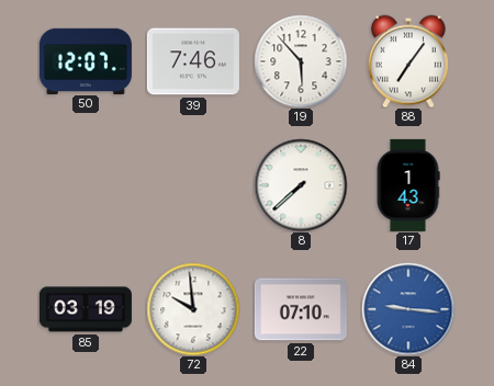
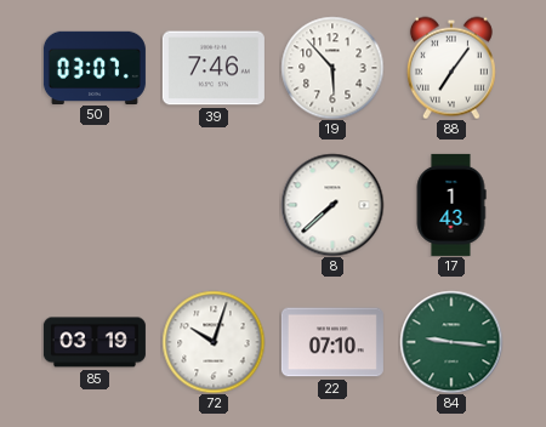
50: 12:07 -> 03:07
72: 9:59 -> 10:03
84 dial: blue -> green
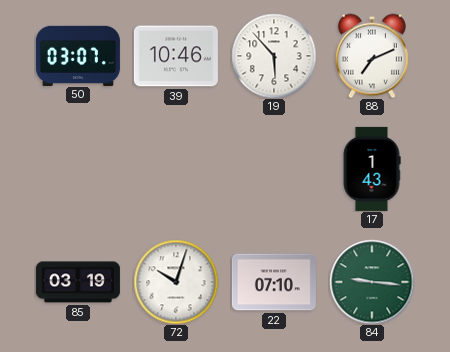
39: 7:46 -> 10:46
88: 7:06 -> 7:11
8: 7:38 -> none
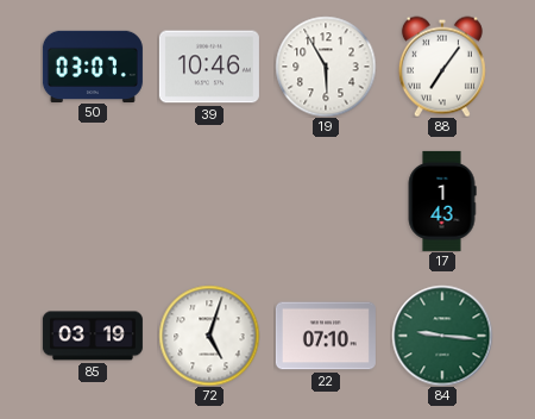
19: 5:53 -> 5:55
88: 7:11 -> 7:06
72: 10:03 -> 5:03
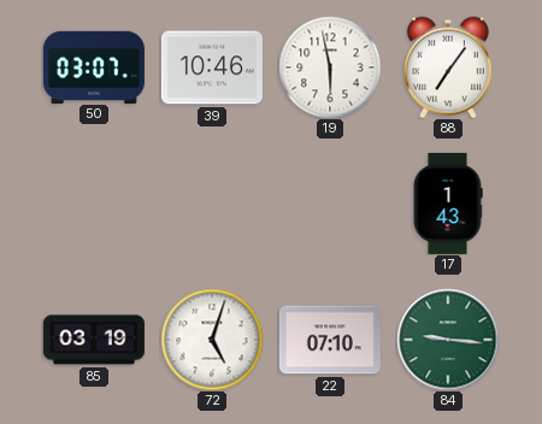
19: 5:55 -> 5:58
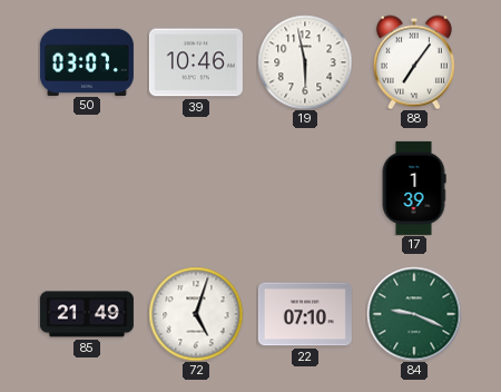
17: 1:43 -> 1:39
85: 03:19 -> 21:49
84: 9:16 -> 9:19
